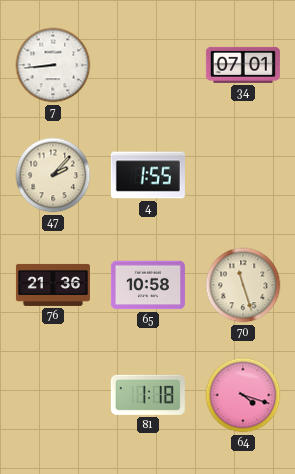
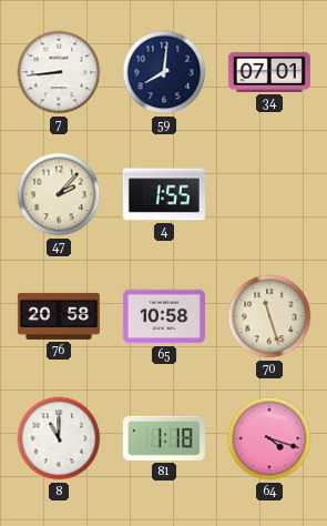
59: none -> 8:01
76: 21:36 -> 20:58
8: none -> 11:00
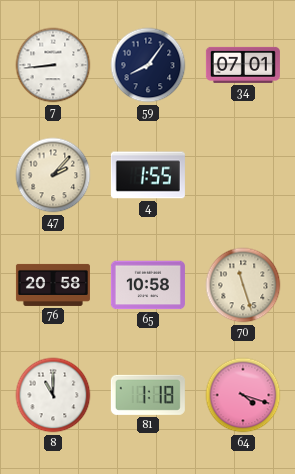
59: 8:01 -> 8:06
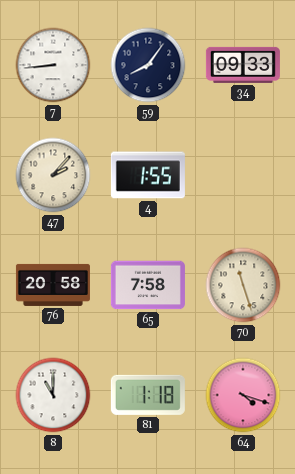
34: 07:01 -> 09:33
65: 10:58 -> 7:58
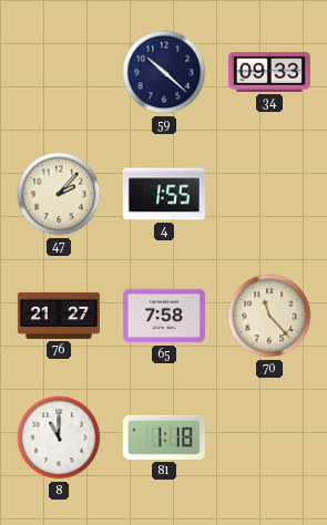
7: 8:44 -> none
59: 8:06 -> 10:22
76: 20:58 -> 21:27
70: 11:27 -> 11:23
64: 4:18 -> none
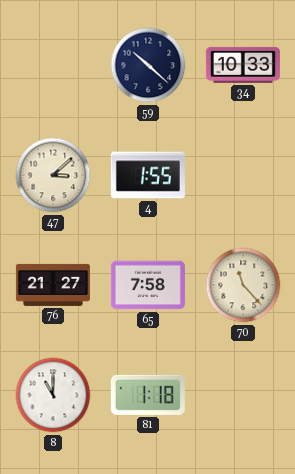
34: 09:33 -> 10:33
47: 2:07 -> 3:08
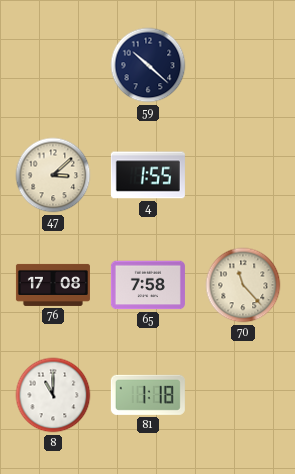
34: 10:33 -> none
76: 21:27 -> 17:08
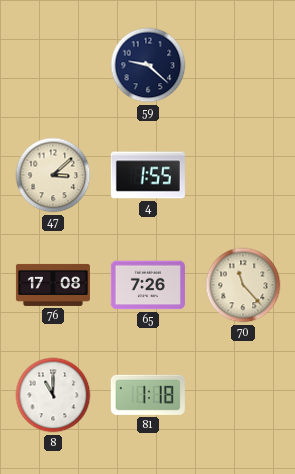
59: 10:22 -> 9:22
65: 7:58 -> 7:26
